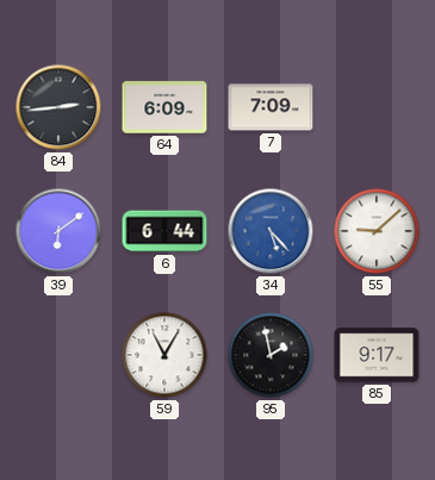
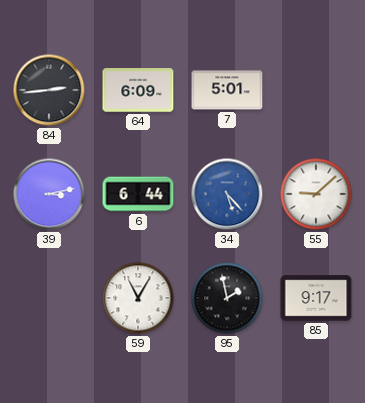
7: 7:09 -> 5:01
39: 6:09 -> 3:13
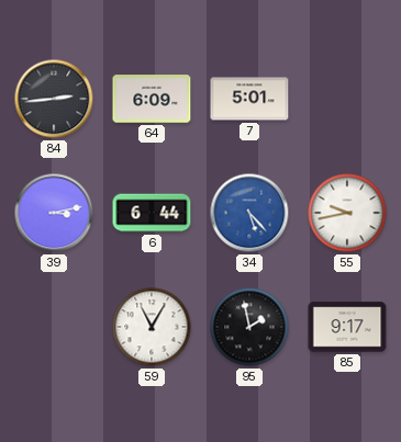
55: 9:08 -> 9:43
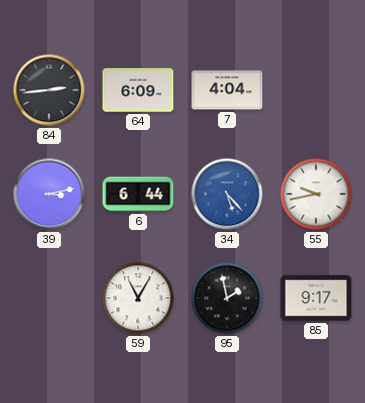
7: 5:01 -> 4:04
